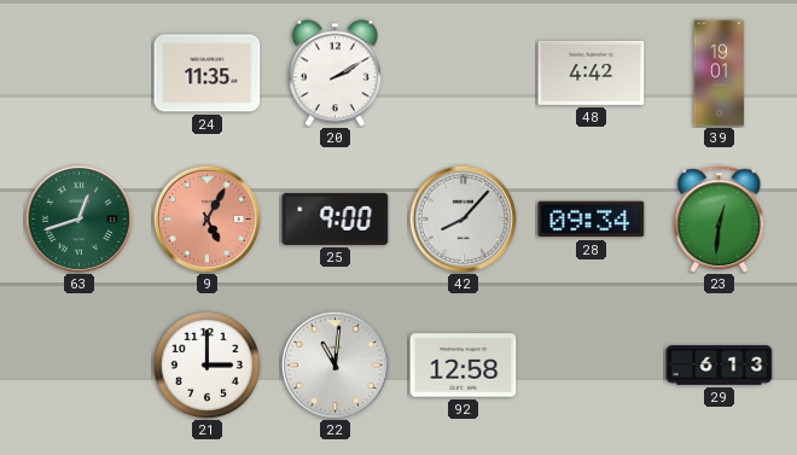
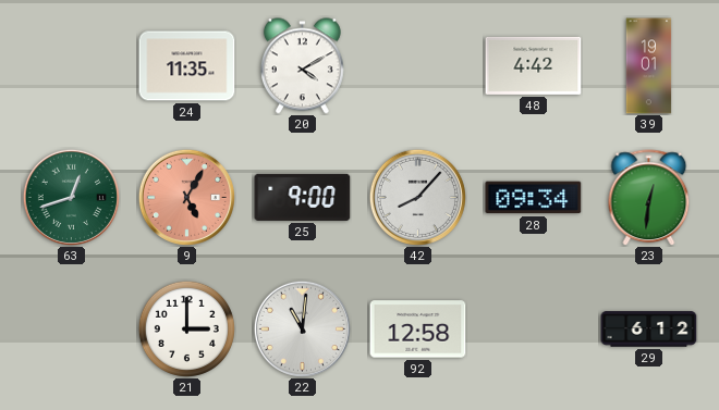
20: 2:10 -> 4:10
29: 6:13 -> 6:12
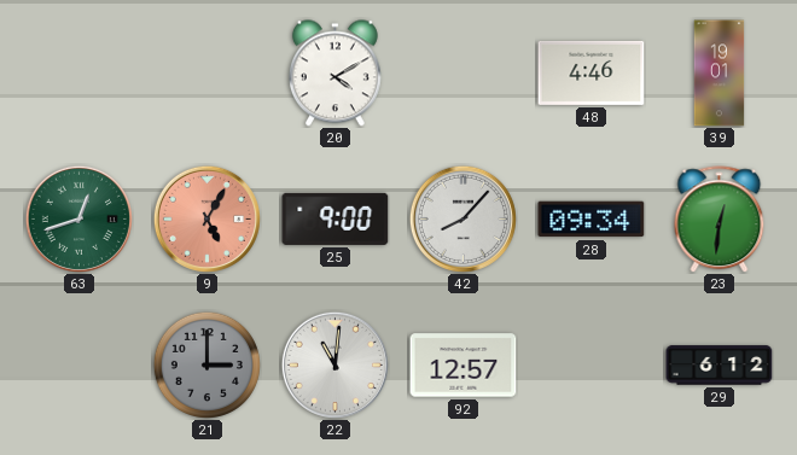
24: 11:35 -> none
48: 4:42 -> 4:46
21 dial: white -> grey
92: 12:58 -> 12:57
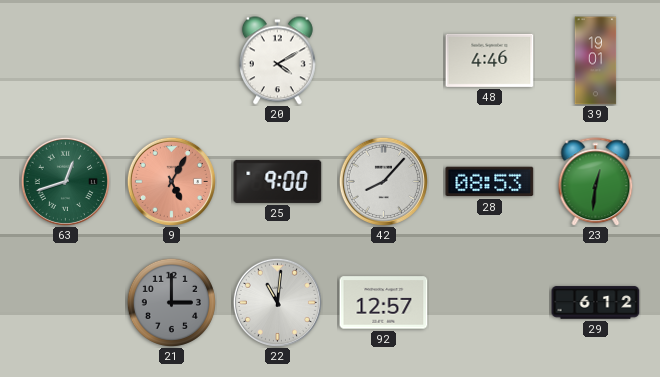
28: 09:34 -> 08:53
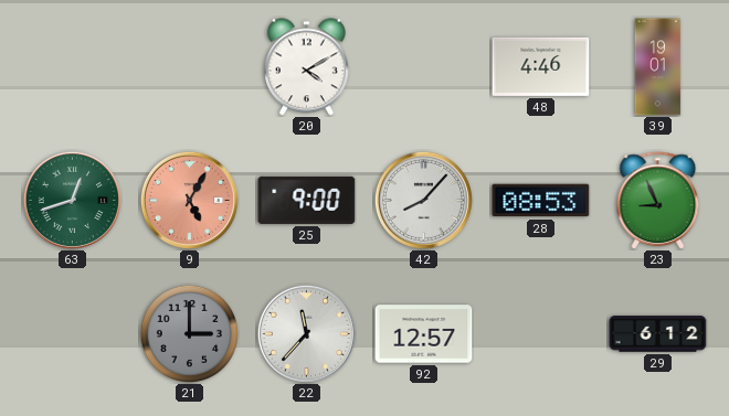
23: 12:31 -> 8:56
22: 11:01 -> 11:37
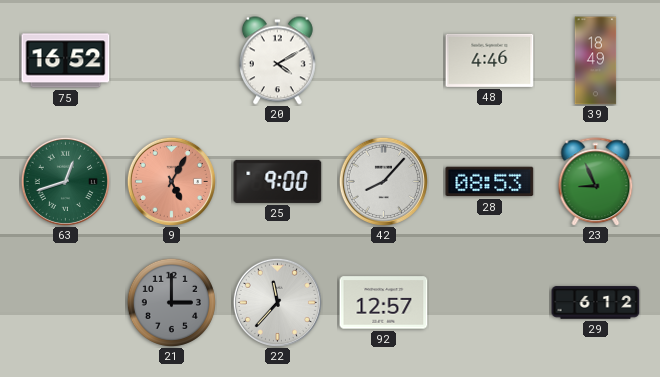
75: none -> 16:52
39: 19:01 -> 18:49
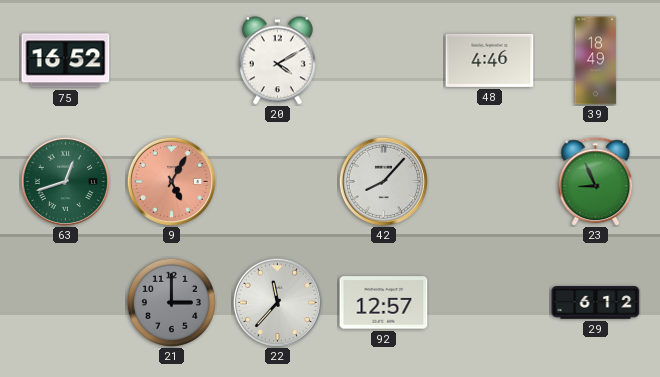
25: 9:00 -> none
28: 08:53 -> none
